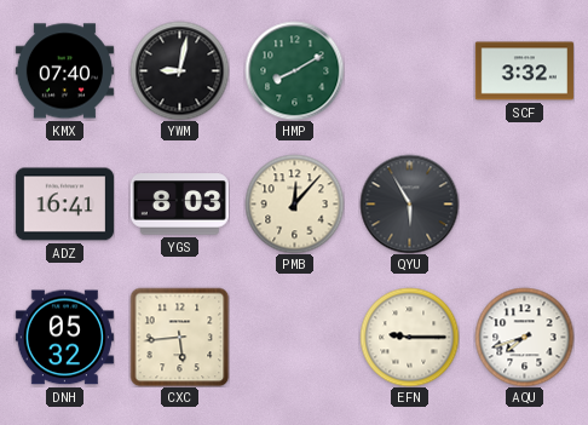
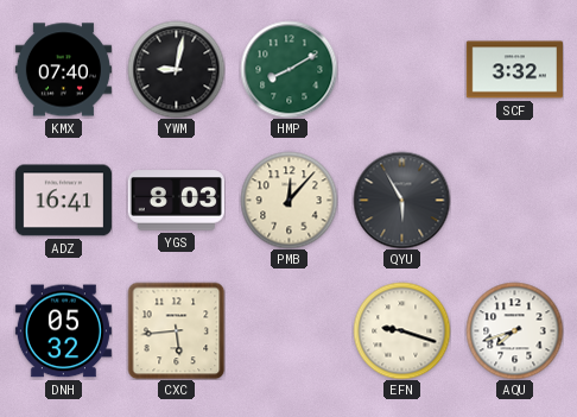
EFN: 9:15 -> 9:18
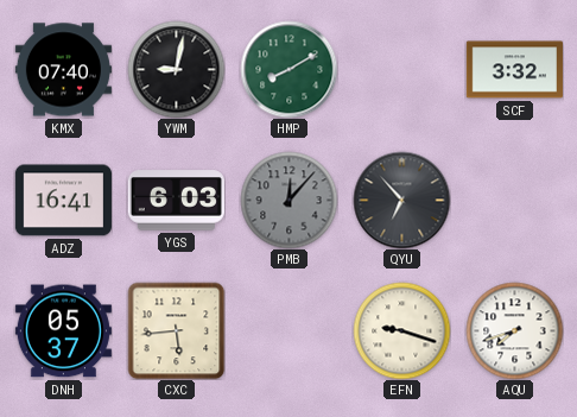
YGS: 8:03 -> 6:03
PMB dial: cream -> grey
QYU: 5:55 -> 6:53
DNH: 05:32 -> 05:37
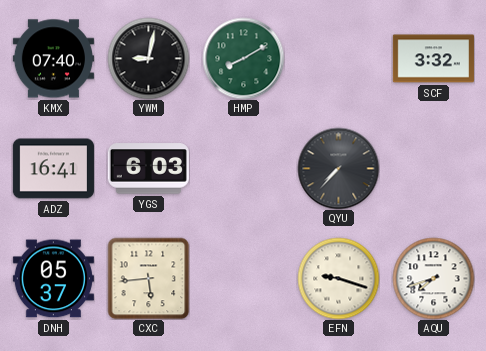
PMB: 12:07 -> none
QYU: 6:53 -> 7:37
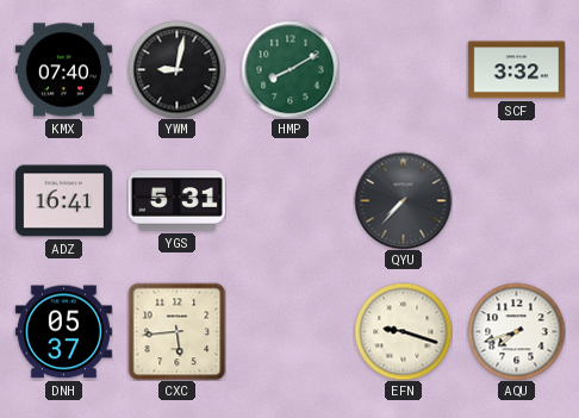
YGS: 6:03 -> 5:31
